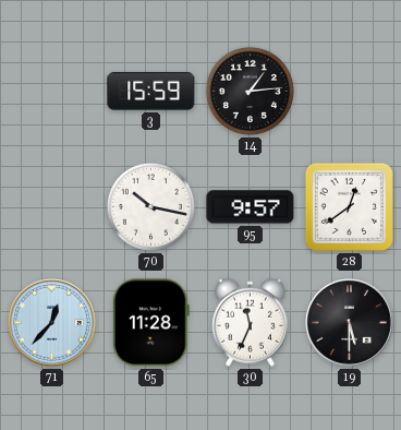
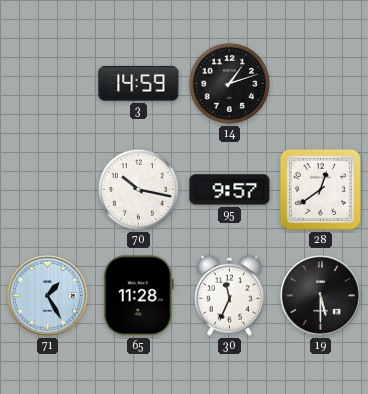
3: 15:59 -> 14:59
14: 1:14 -> 1:12
71: 12:37 -> 1:25
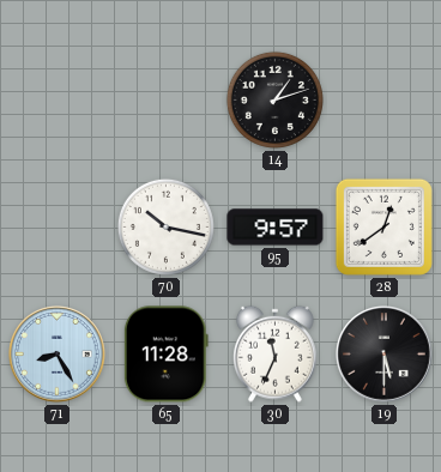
3: 14:59 -> none
71: 1:25 -> 8:25
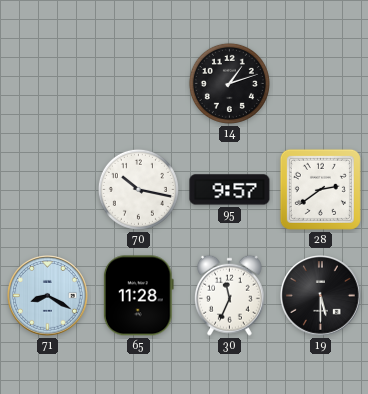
28: 12:39 -> 2:39
71: 8:25 -> 8:20
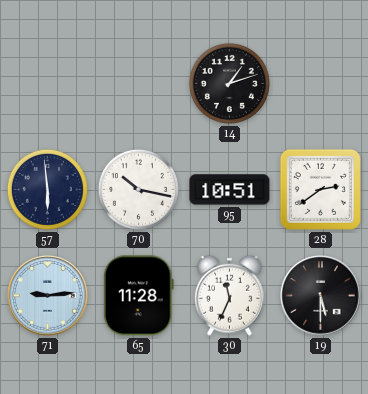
57: none -> 5:59
95: 9:57 -> 10:51
71: 8:20 -> 9:14
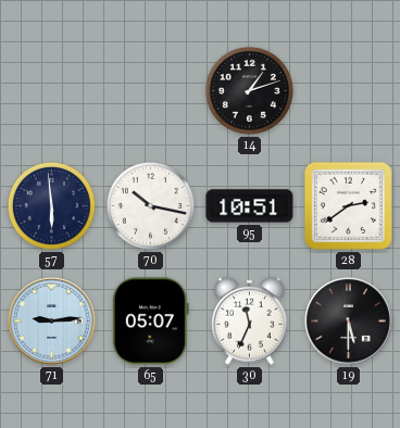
65: 11:28 -> 05:07
